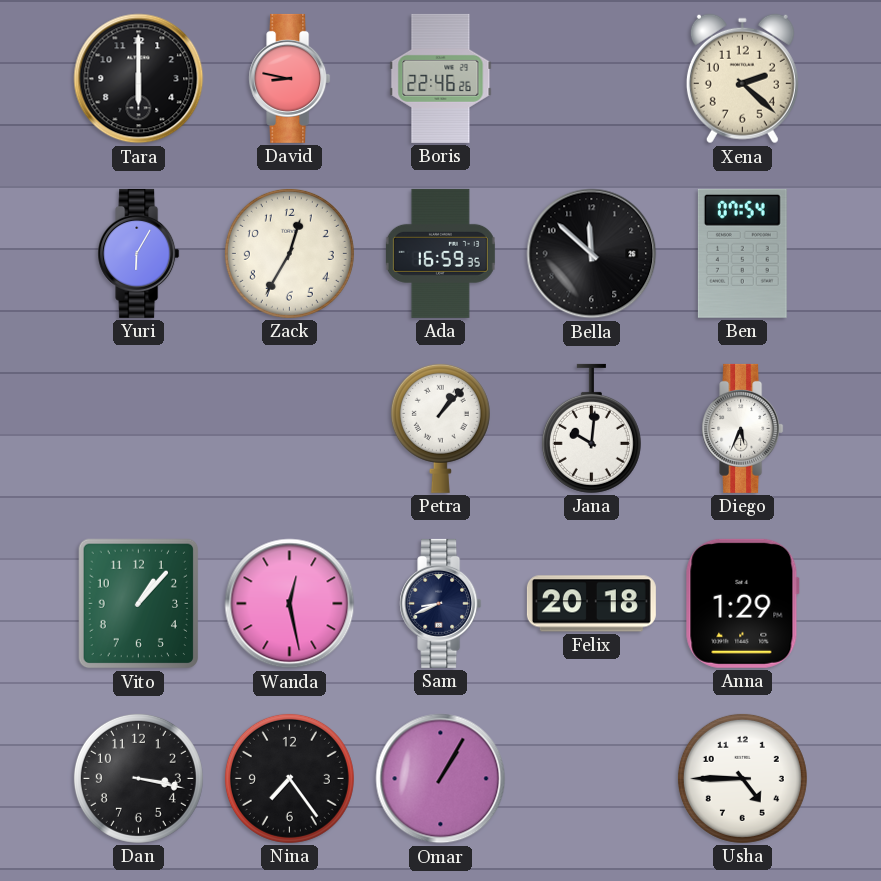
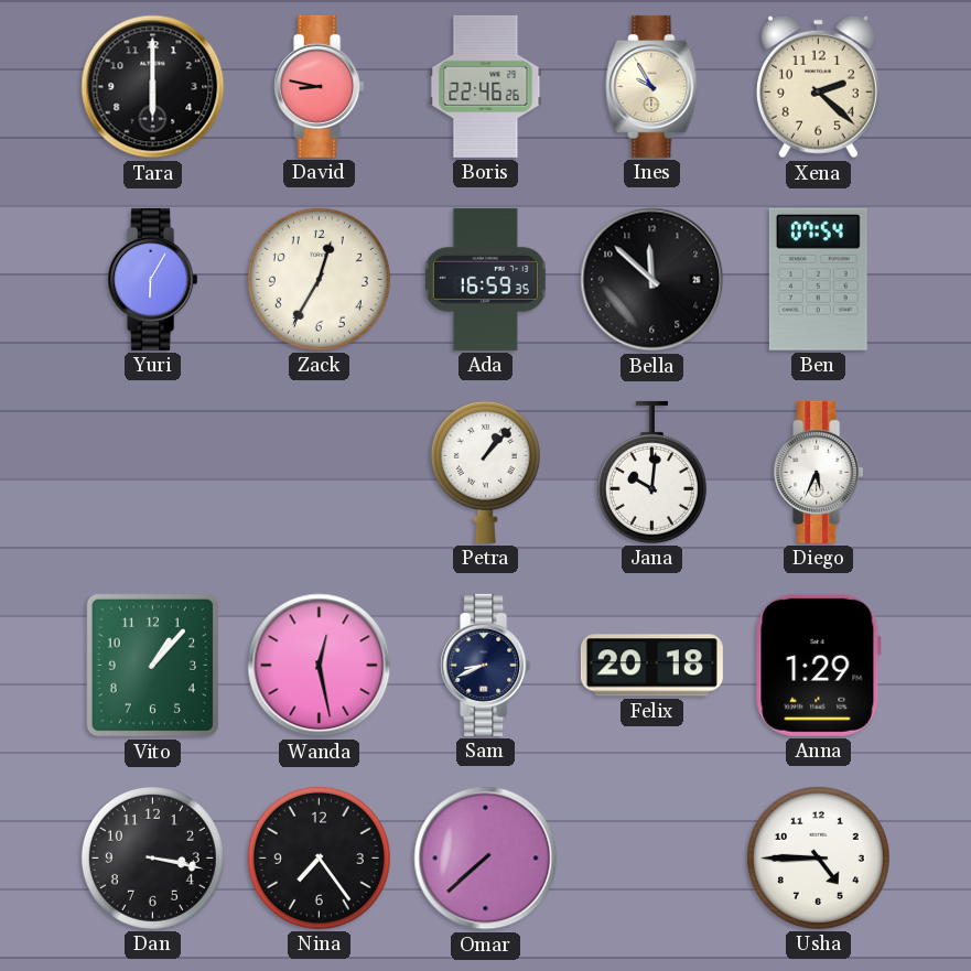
Ines: none -> 9:55
Omar: 1:05 -> 7:38
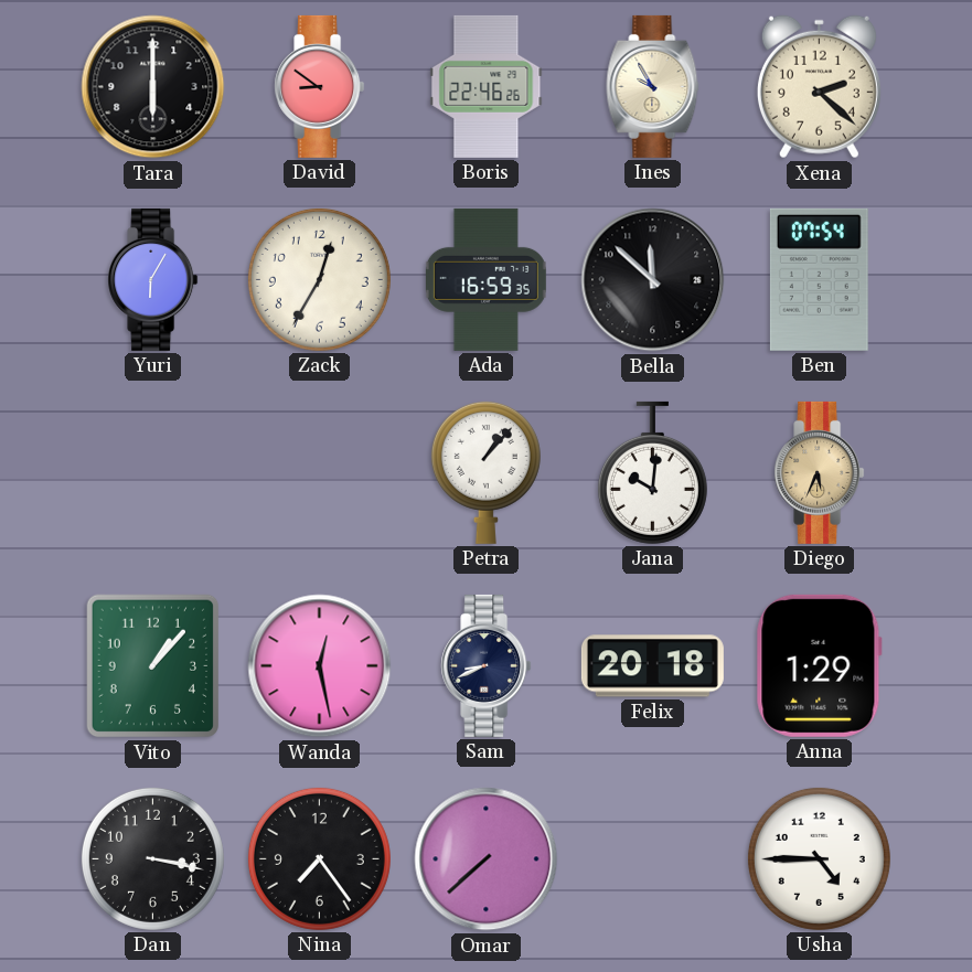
David: 8:47 -> 8:51
Diego dial: white -> champagne
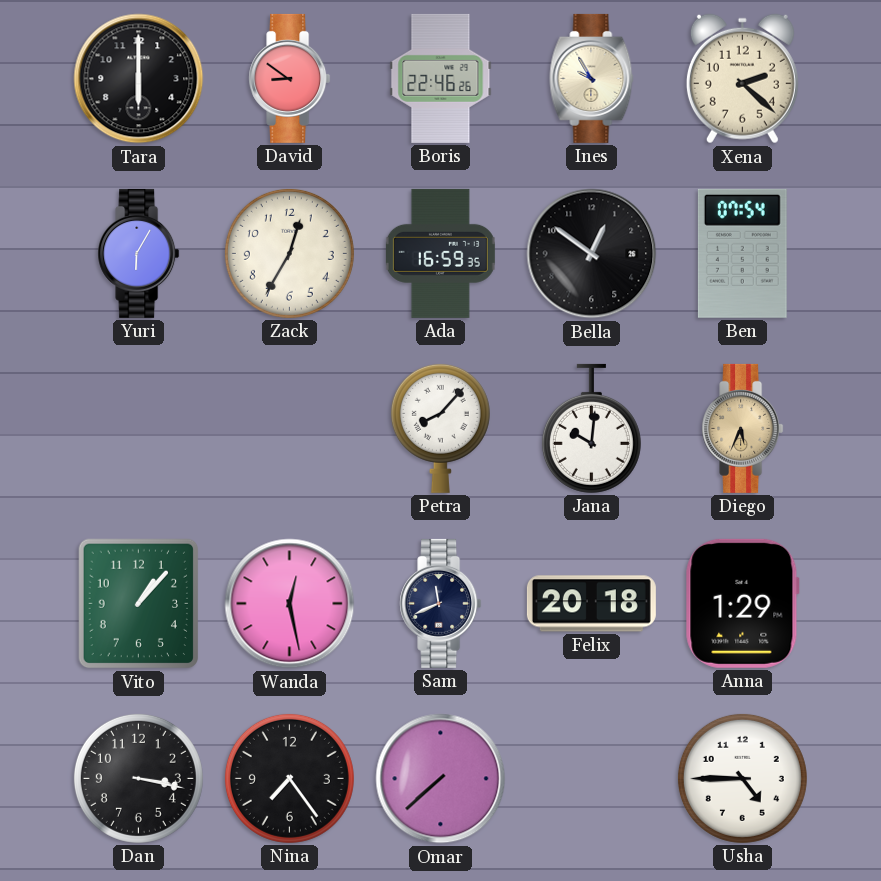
Bella: 11:52 -> 12:51
Petra: 1:07 -> 8:07
Sam: 8:41 -> 11:41
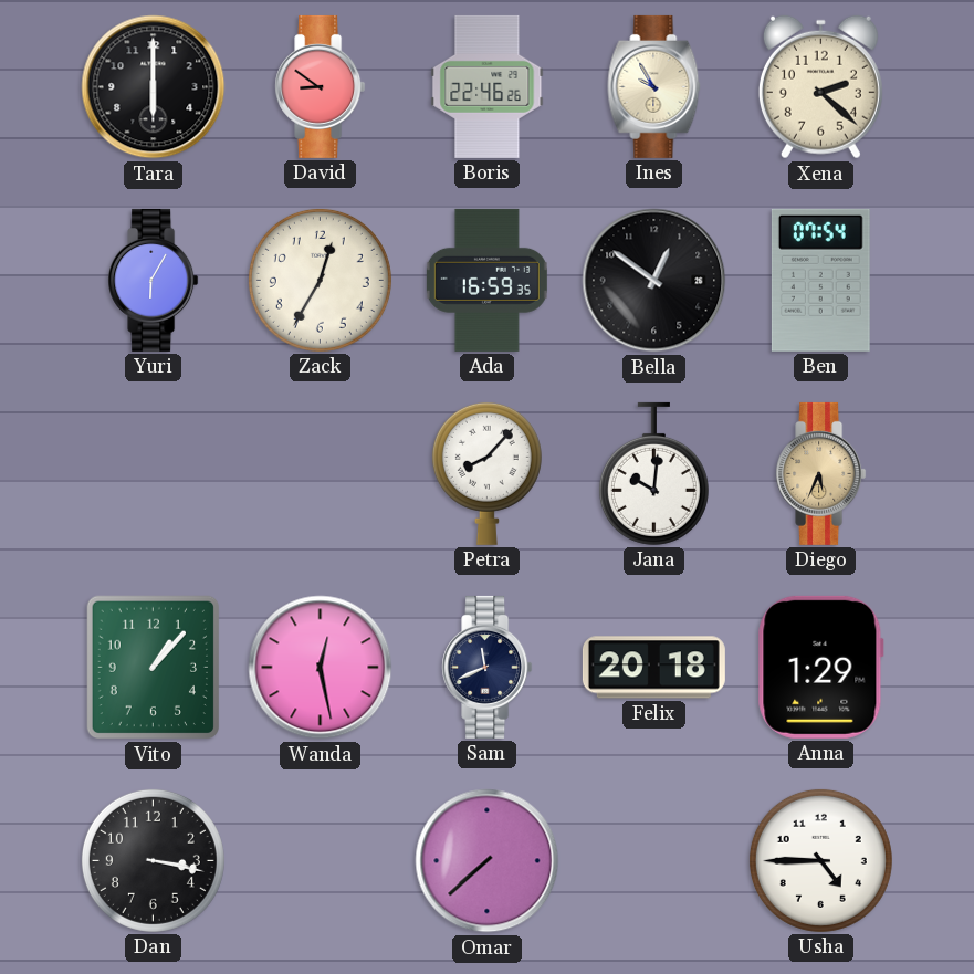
Nina: 7:24 -> none
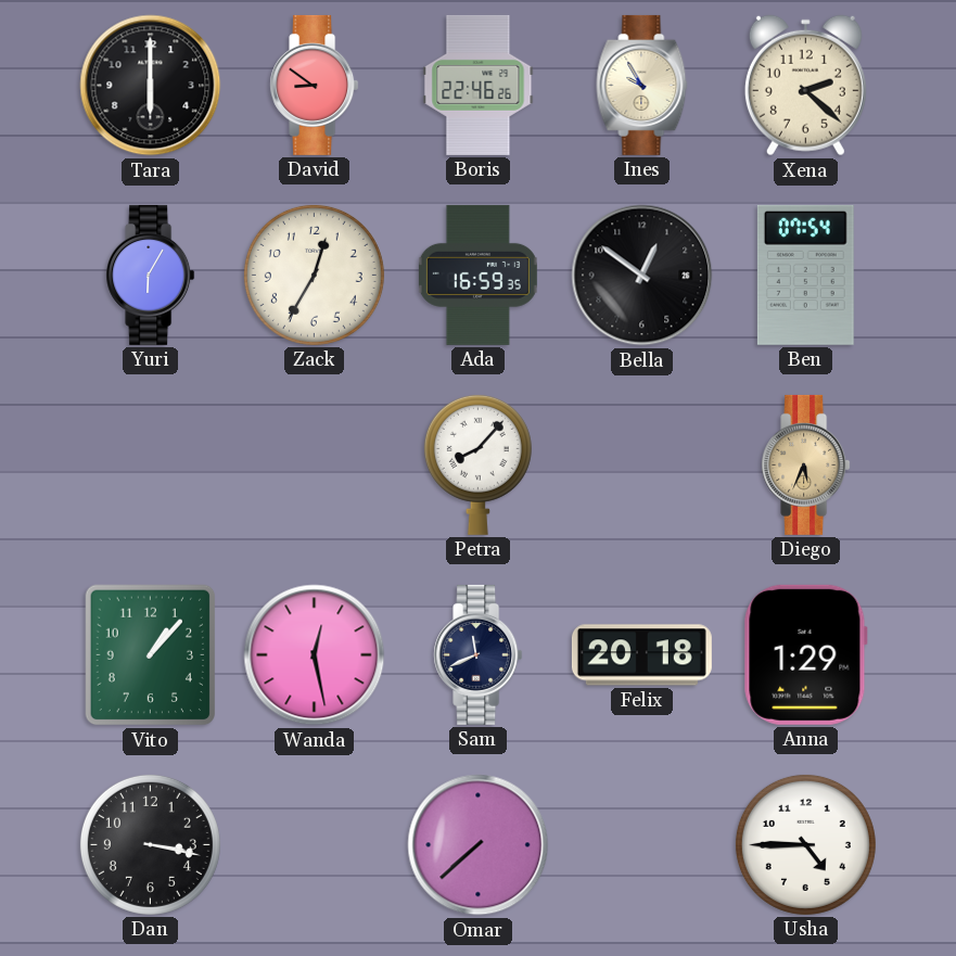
Jana: 10:01 -> none
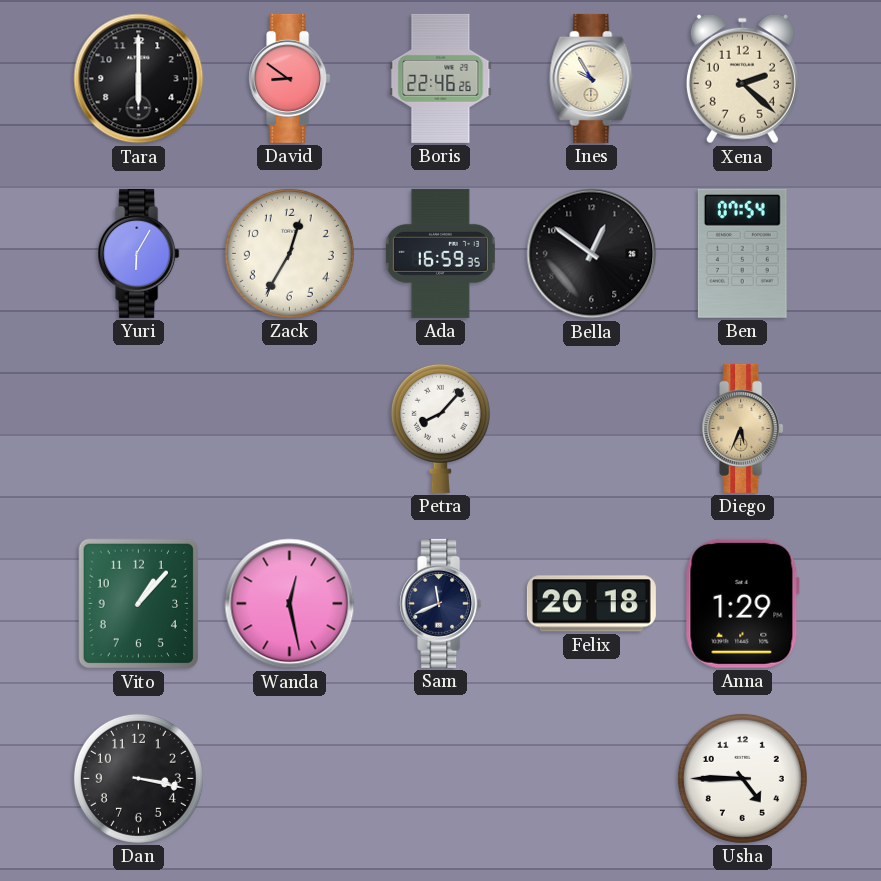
Omar: 7:38 -> none
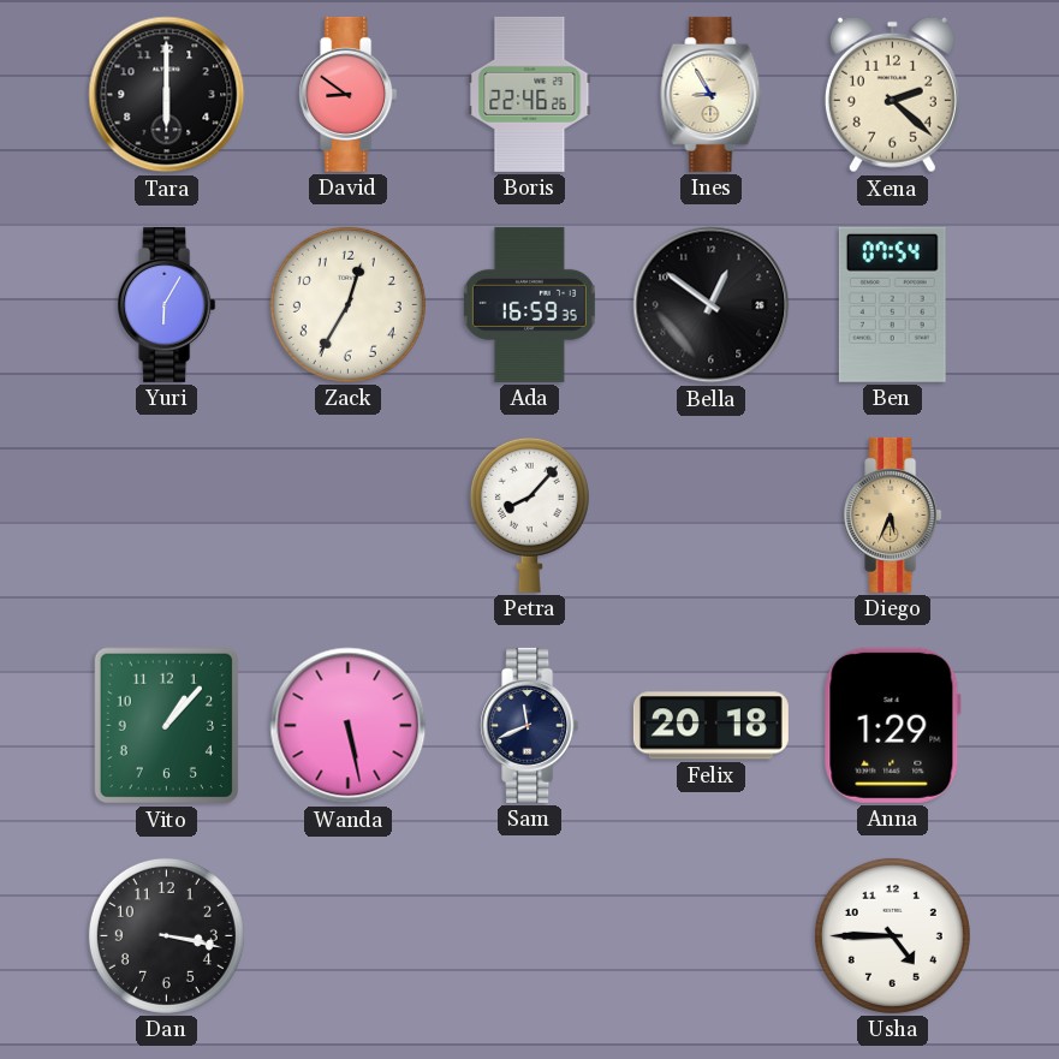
Ines: 9:55 -> 8:55
Wanda: 12:28 -> 5:28
